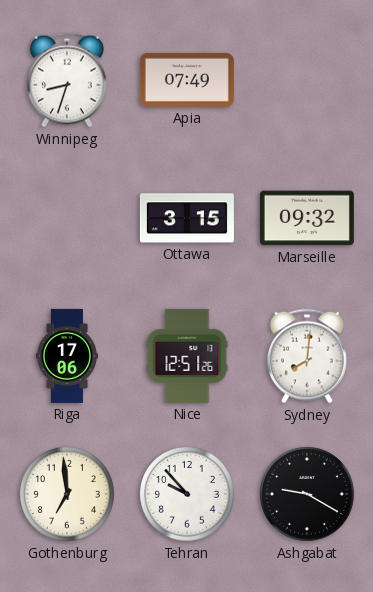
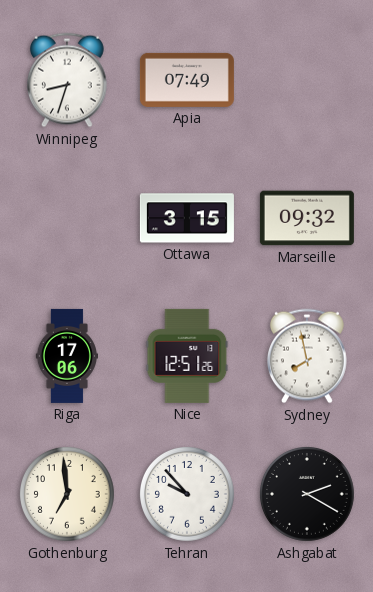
Sydney: 8:01 -> 7:58
Ashgabat: 9:20 -> 2:20
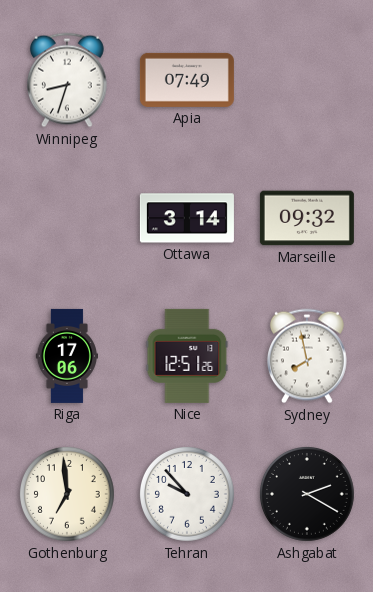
Ottawa: 3:15 -> 3:14
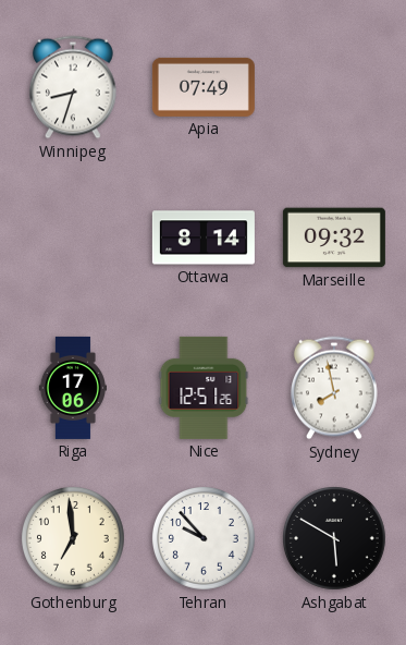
Ottawa: 3:14 -> 8:14
Ashgabat: 2:20 -> 5:50
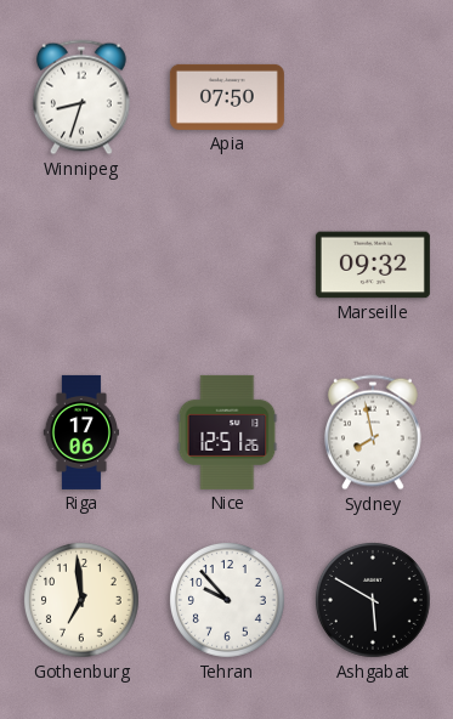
Apia: 07:49 -> 07:50
Ottawa: 8:14 -> none
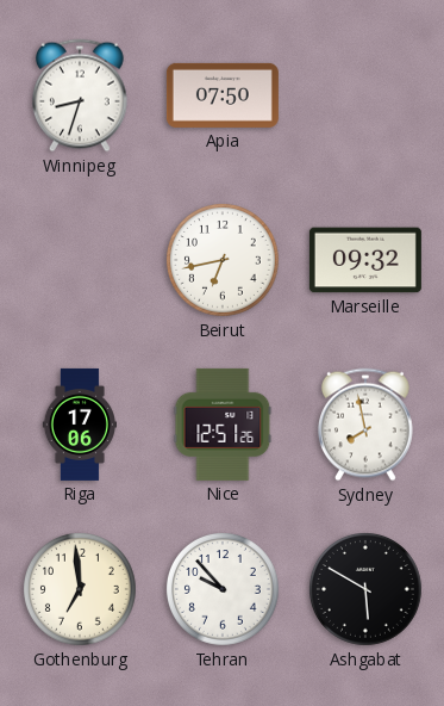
Beirut: none -> 6:43
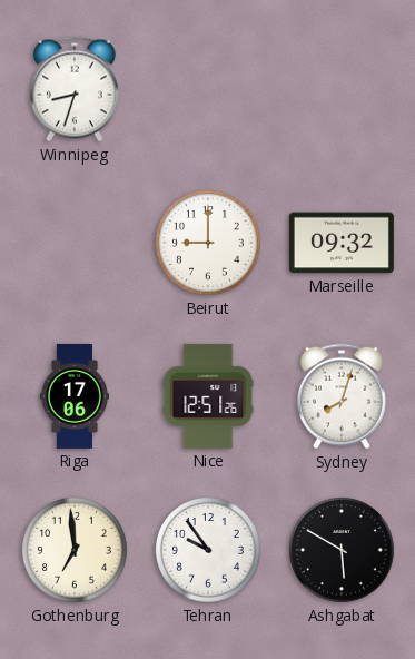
Apia: 07:50 -> none
Beirut: 6:43 -> 9:00
Sydney: 7:58 -> 8:03
Tehran: 9:53 -> 9:54
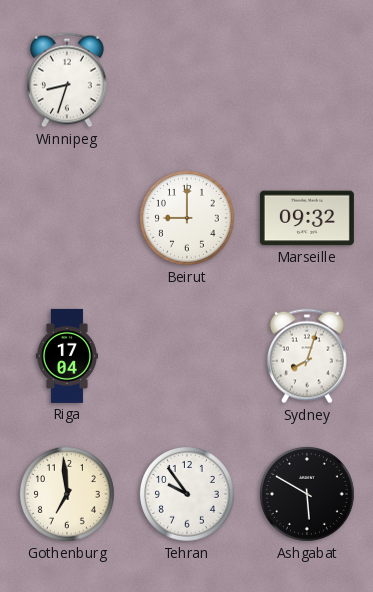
Riga: 17:06 -> 17:04
Nice: 12:51 -> none
